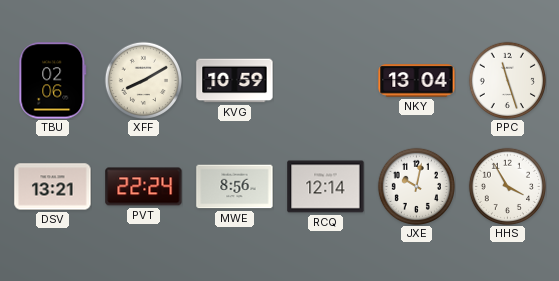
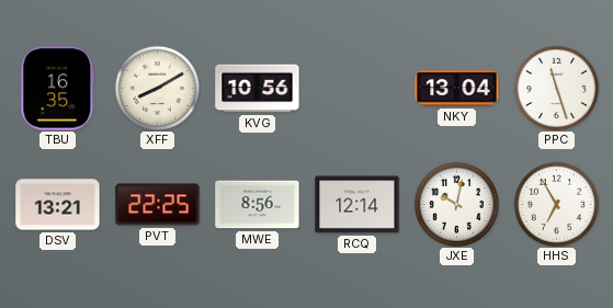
TBU: 02:06 -> 16:35
KVG: 10:59 -> 10:56
PVT: 22:24 -> 22:25
HHS: 3:55 -> 6:55
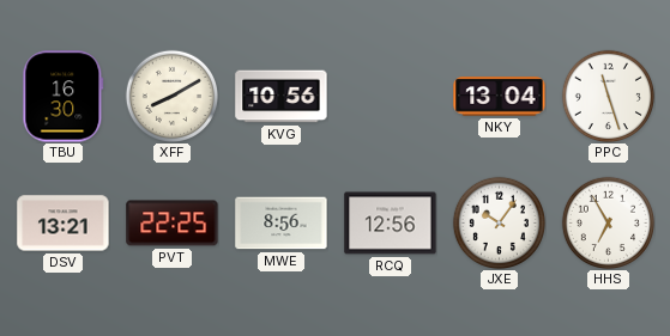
TBU: 16:35 -> 16:30
RCQ: 12:14 -> 12:56
JXE: 10:02 -> 10:06
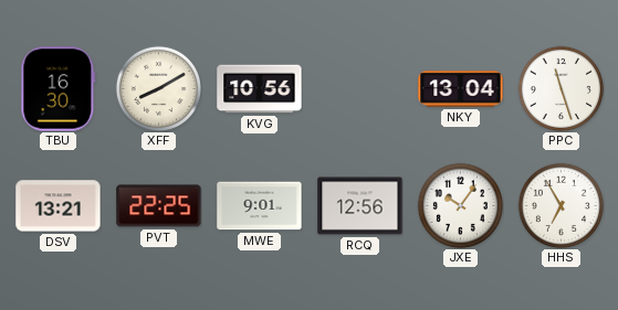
MWE: 8:56 -> 9:01
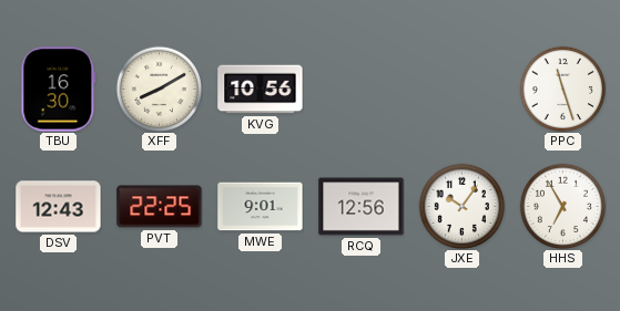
NKY: 13:04 -> none
DSV: 13:21 -> 12:43
